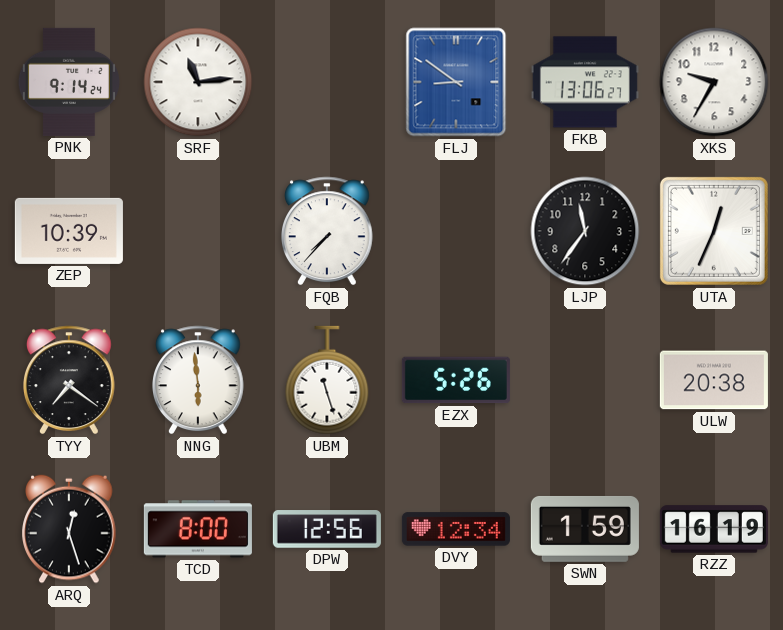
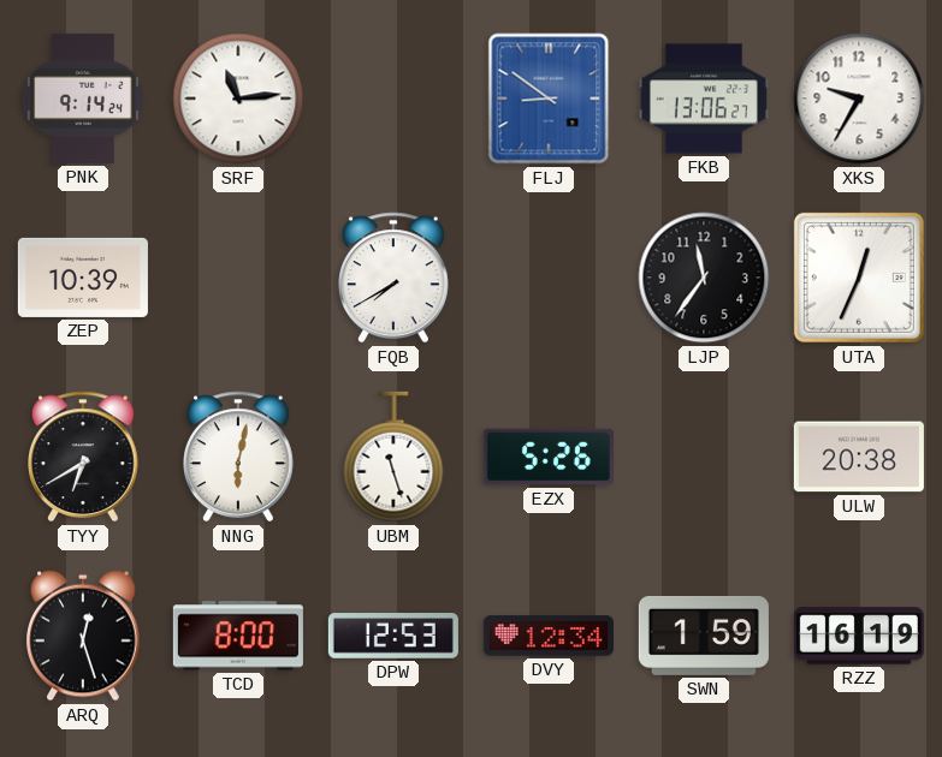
FQB: 7:37 -> 7:40
TYY: 7:21 -> 6:40
NNG: 5:59 -> 6:02
DPW: 12:56 -> 12:53
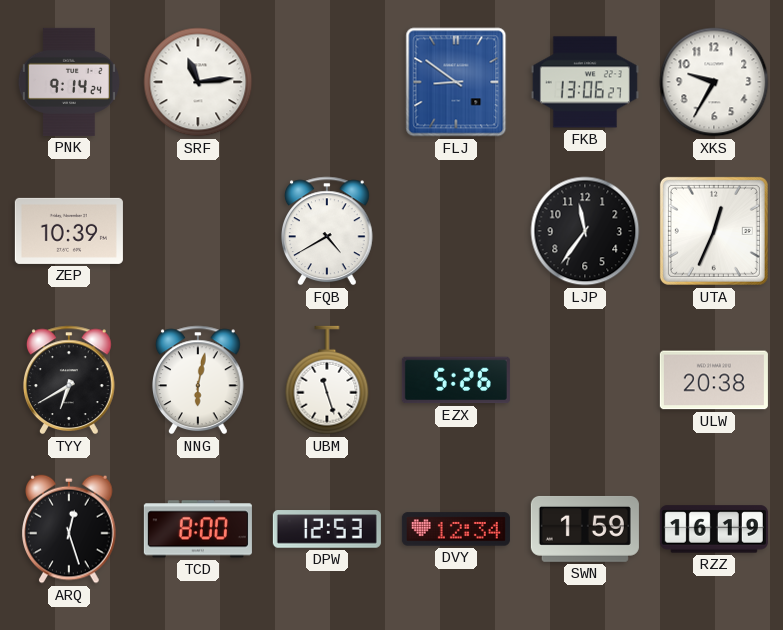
FQB: 7:40 -> 4:40
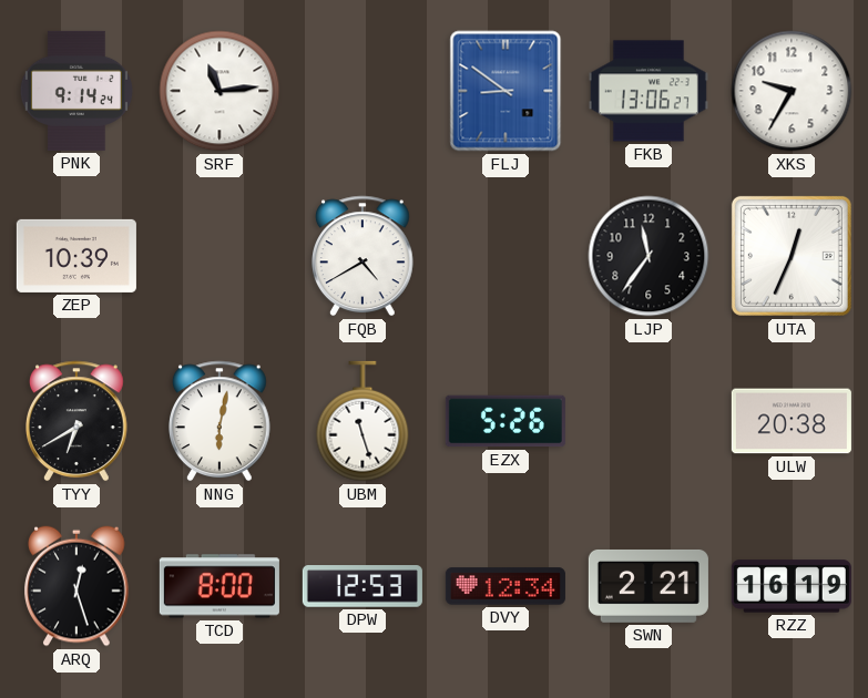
SWN: 1:59 -> 2:21
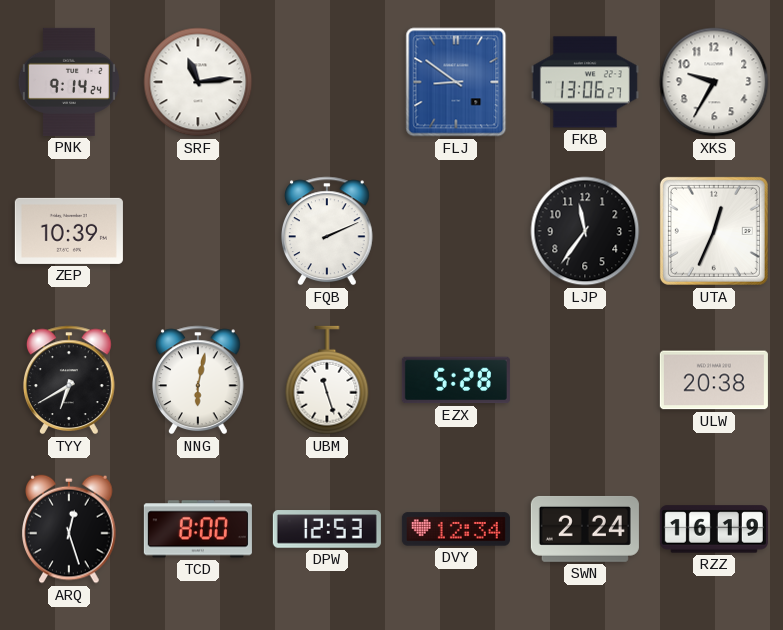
FQB: 4:40 -> 2:11
EZX: 5:26 -> 5:28
SWN: 2:21 -> 2:24
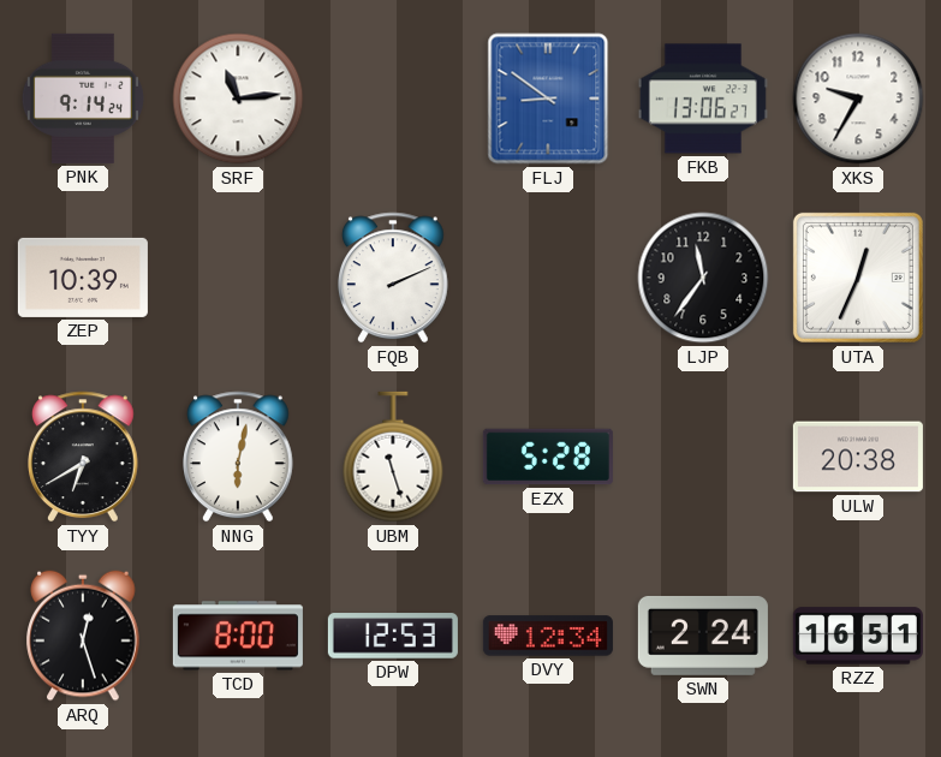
RZZ: 16:19 -> 16:51
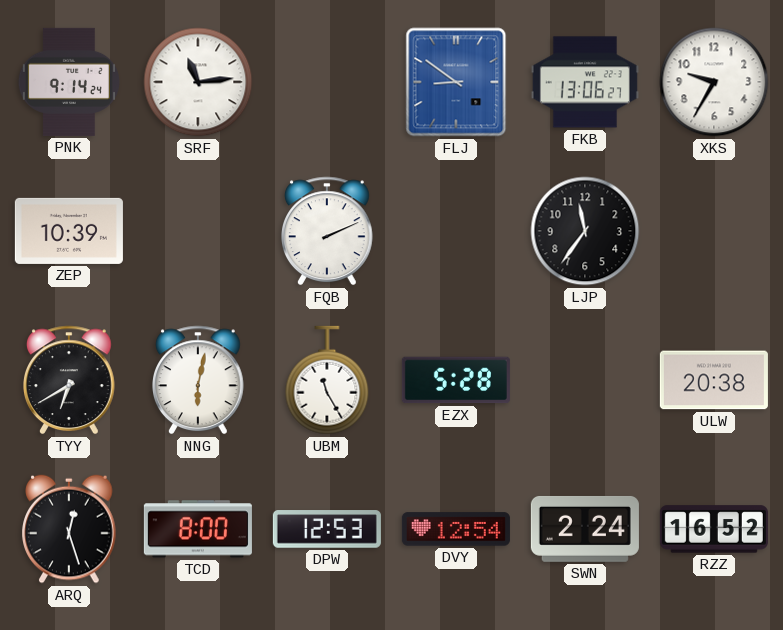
UTA: 12:34 -> none
UBM: 11:27 -> 11:25
DVY: 12:34 -> 12:54
RZZ: 16:51 -> 16:52
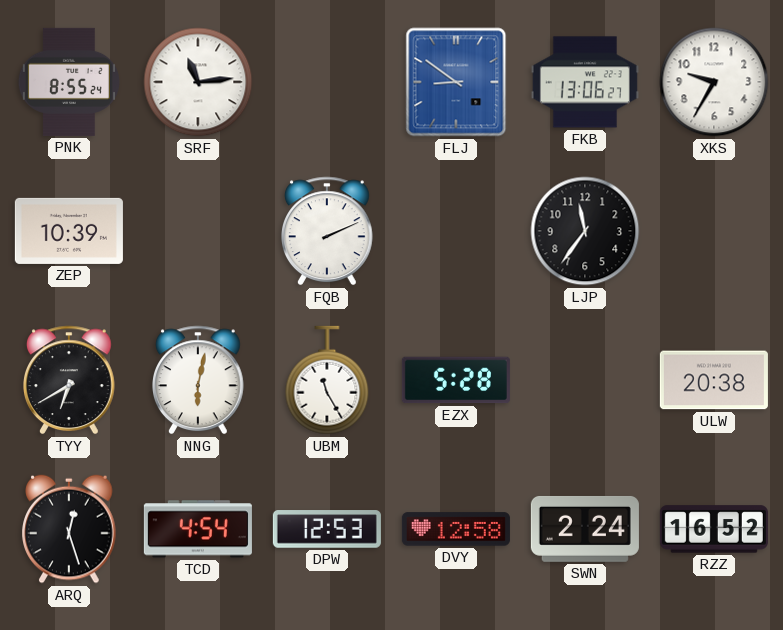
PNK: 9:14 -> 8:55
TCD: 8:00 -> 4:54
DVY: 12:54 -> 12:58
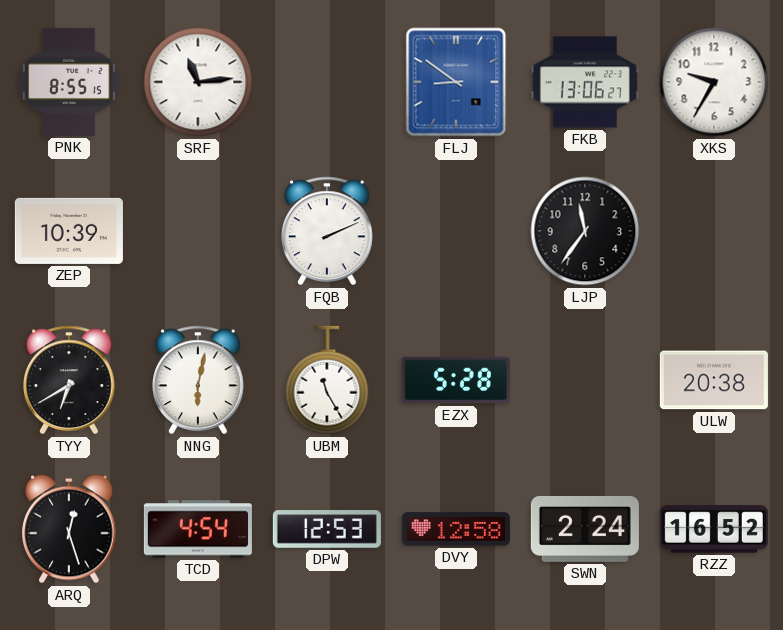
PNK: 8:55:24 -> 8:55:15
